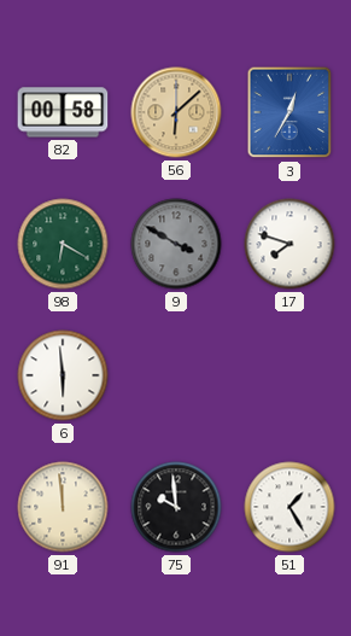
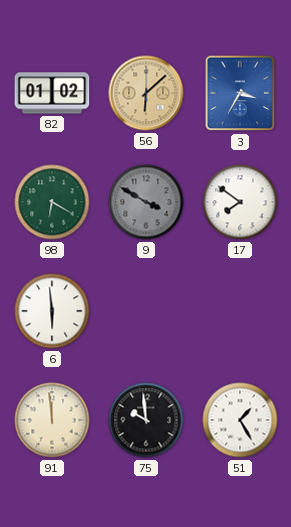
82: 00:58 -> 01:02
3: 12:35 -> 3:35
17: 7:48 -> 7:51
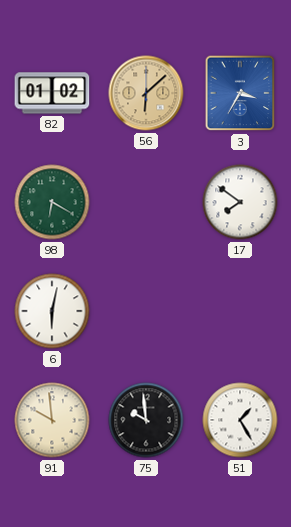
9: 3:50 -> none
6: 5:59 -> 6:02
91: 11:59 -> 9:59
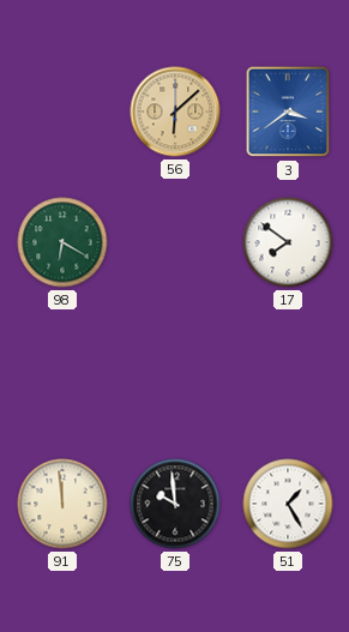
82: 01:02 -> none
3: 3:35 -> 3:39
6: 6:02 -> none
91: 9:59 -> 11:59
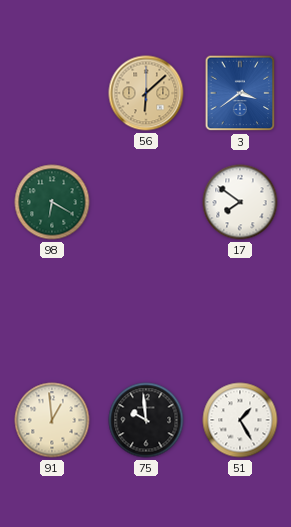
91: 11:59 -> 12:59
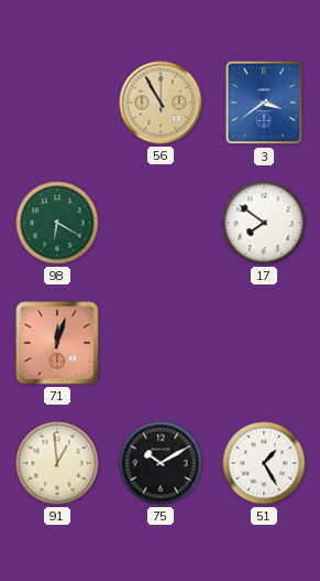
56: 6:08 -> 10:55
71: none -> 12:03
75: 9:59 -> 10:10
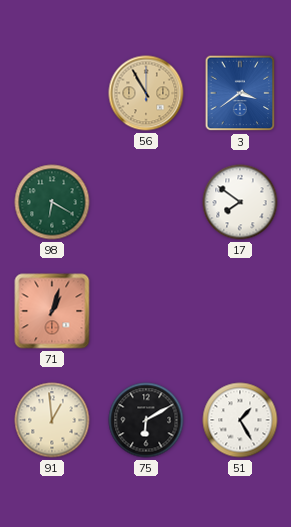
71: 12:03 -> 1:03
75: 10:10 -> 6:10
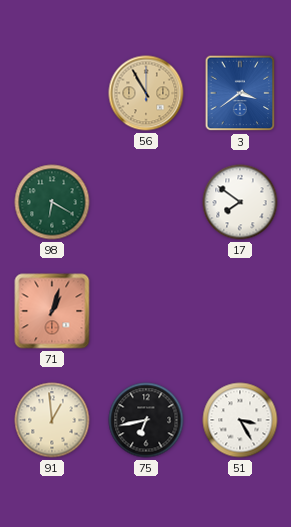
75: 6:10 -> 6:43
51: 1:25 -> 3:25
